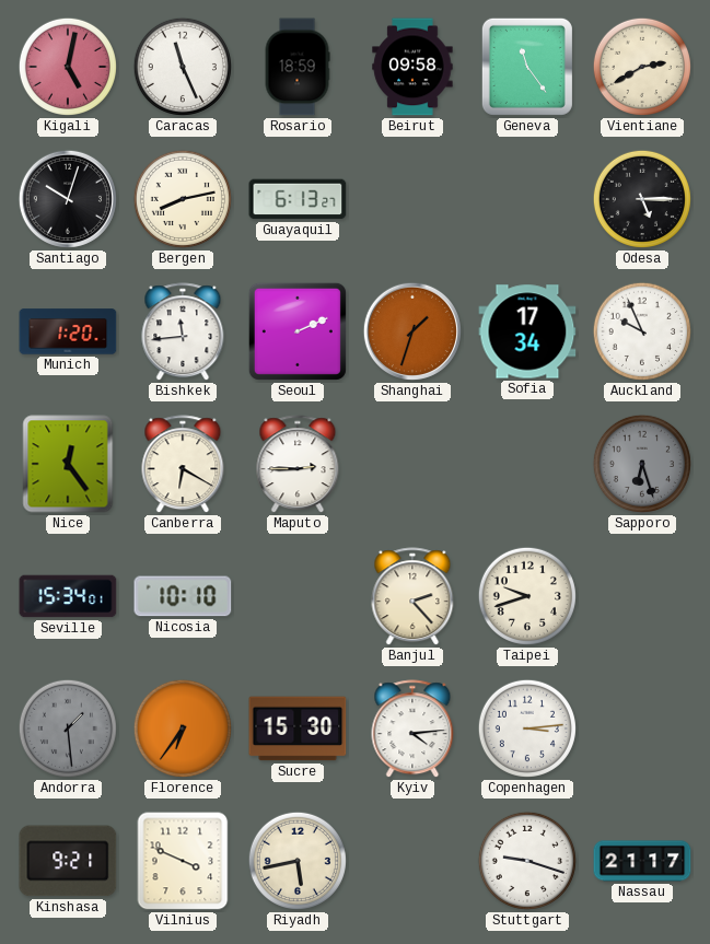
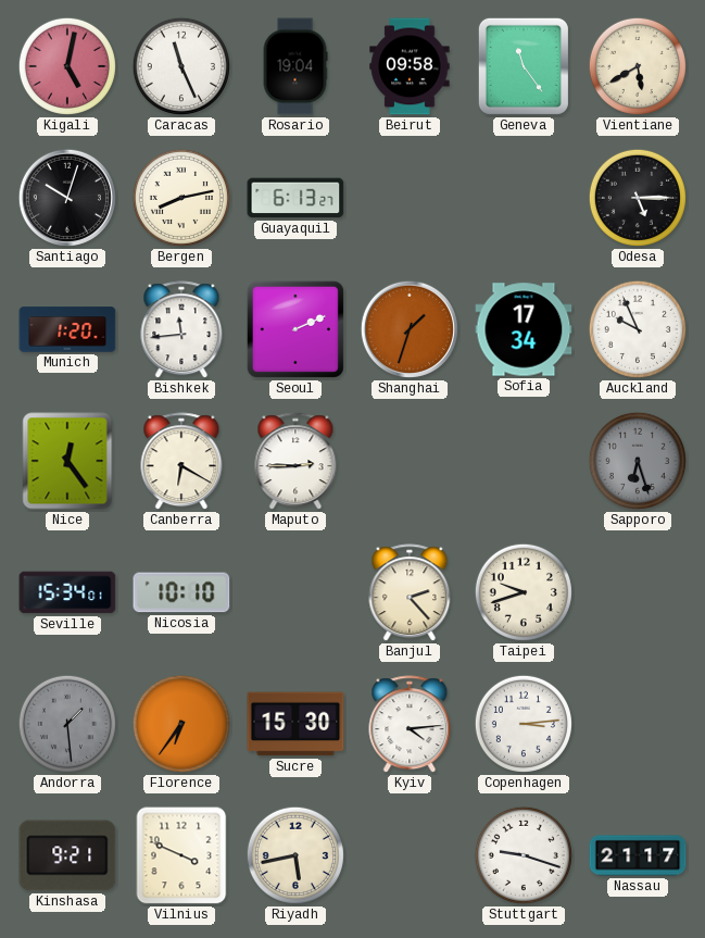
Rosario: 18:59 -> 19:04
Vientiane: 2:40 -> 5:40
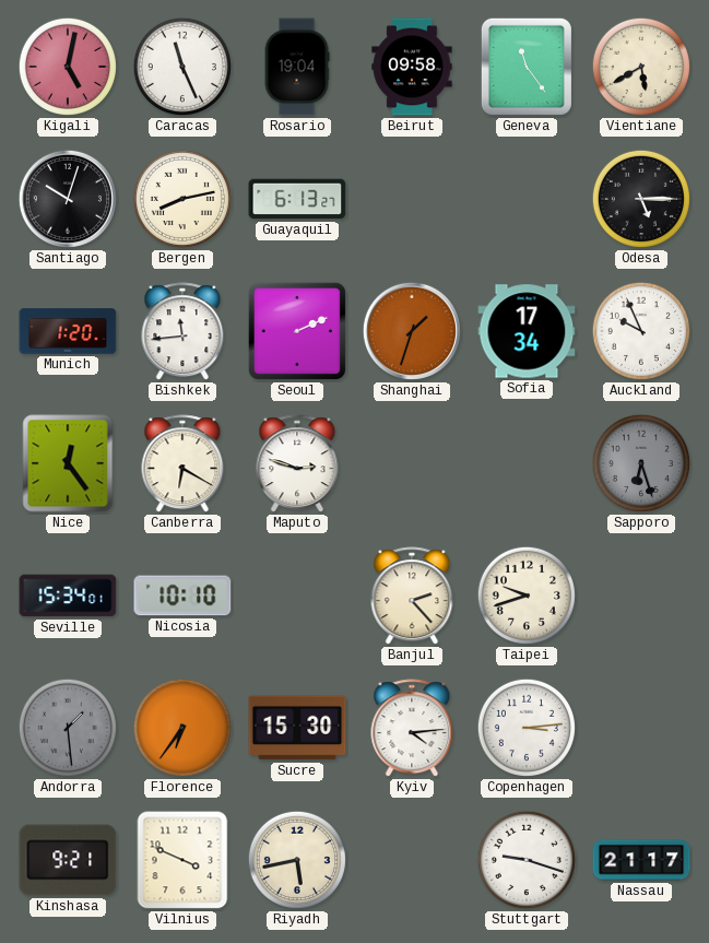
Maputo: 2:45 -> 2:48
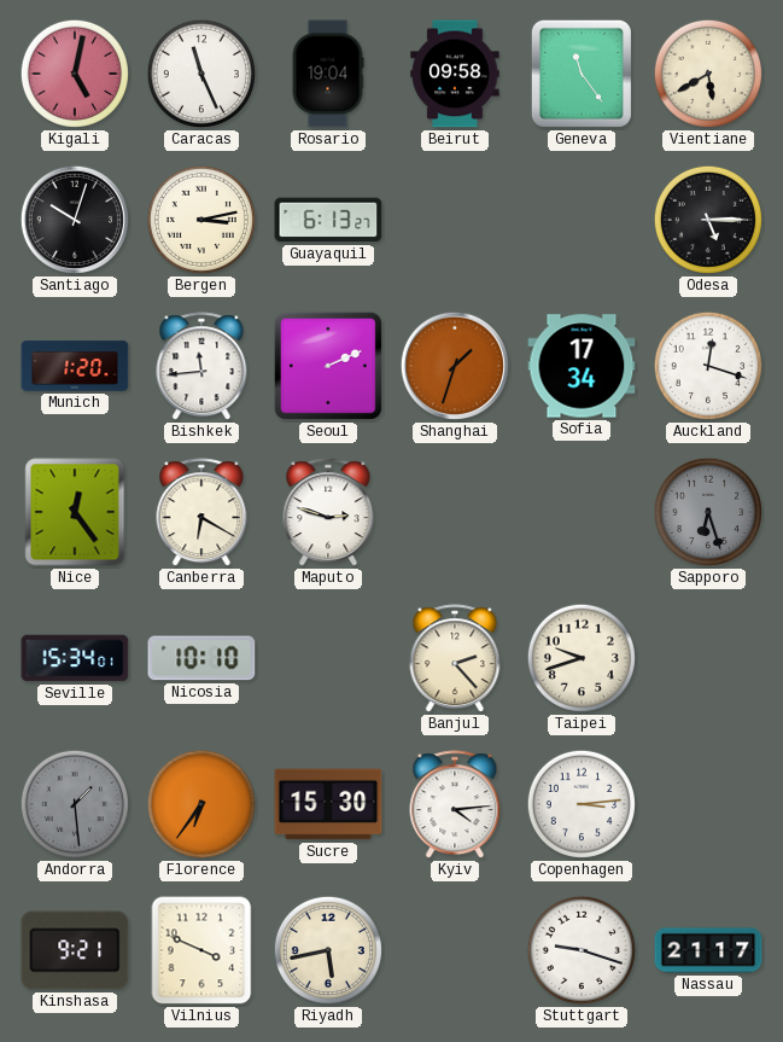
Bergen: 8:13 -> 3:13
Auckland: 9:56 -> 12:18
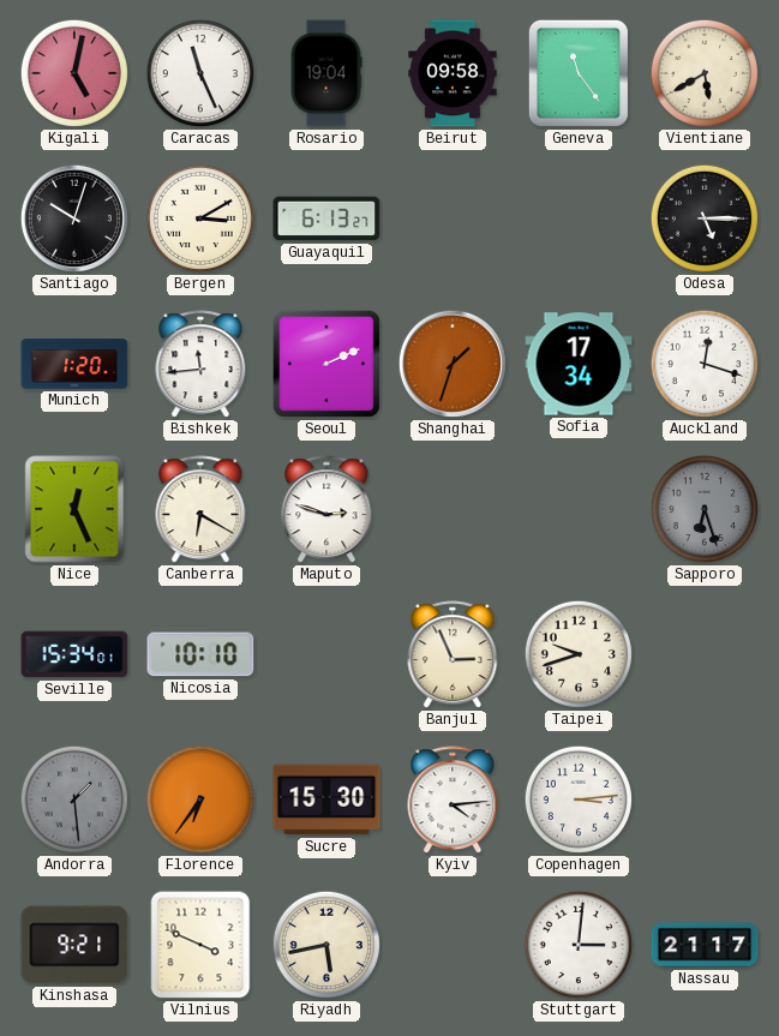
Bergen: 3:13 -> 3:10
Nice: 12:24 -> 12:26
Banjul: 2:23 -> 2:56
Stuttgart: 9:18 -> 3:01
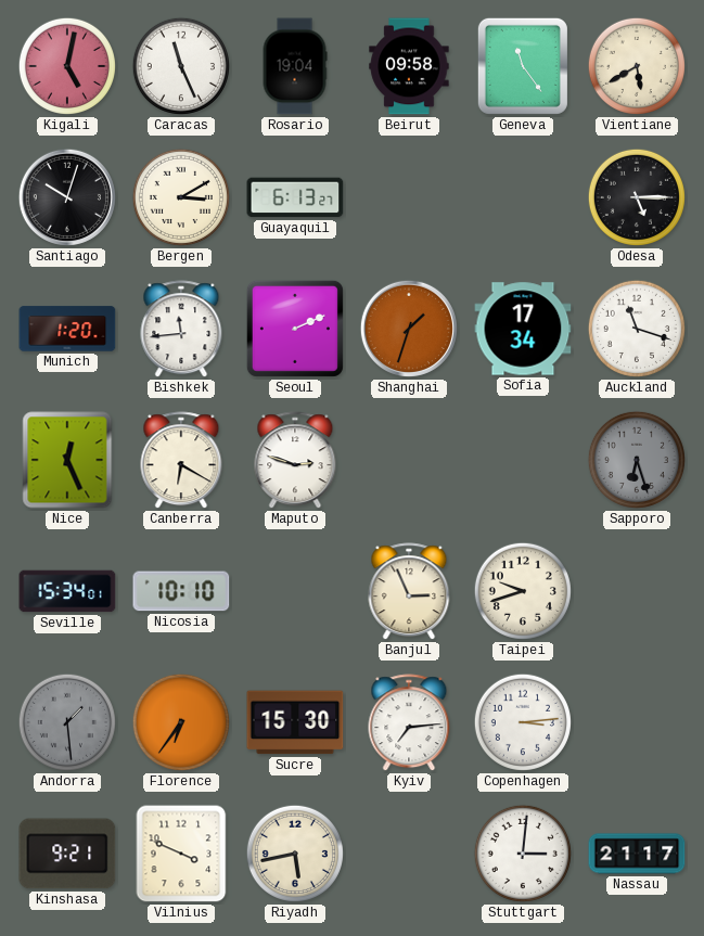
Auckland: 12:18 -> 11:18
Kyiv: 4:14 -> 7:14
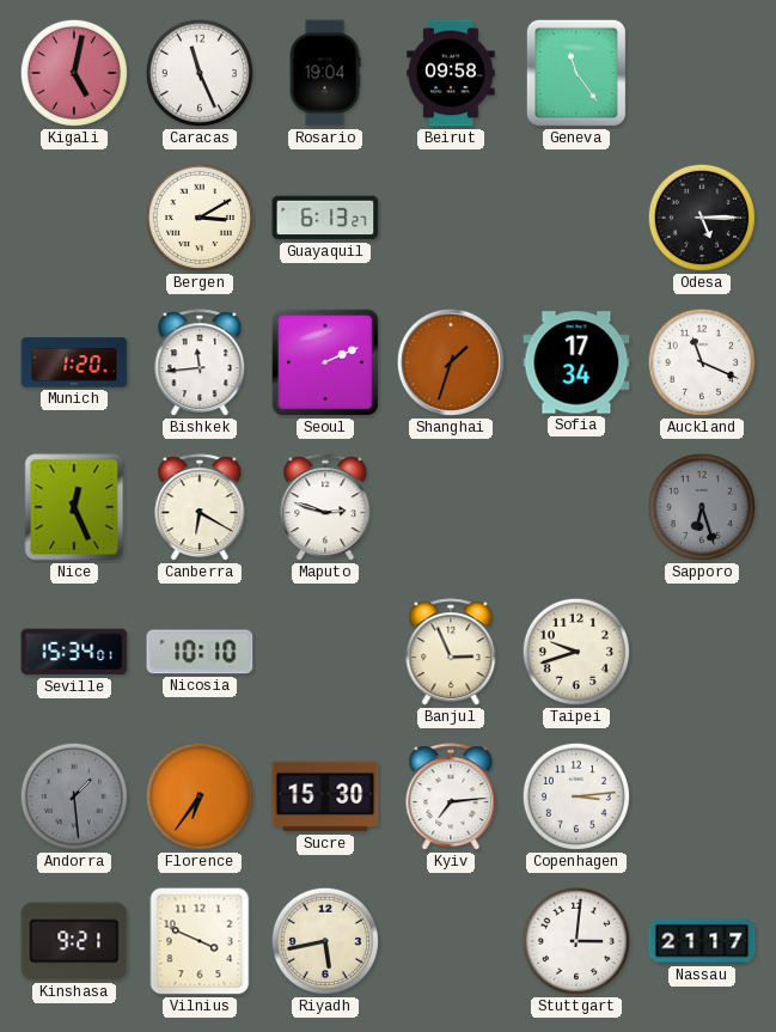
Vientiane: 5:40 -> none
Santiago: 10:03 -> none
Auckland: 11:18 -> 11:19
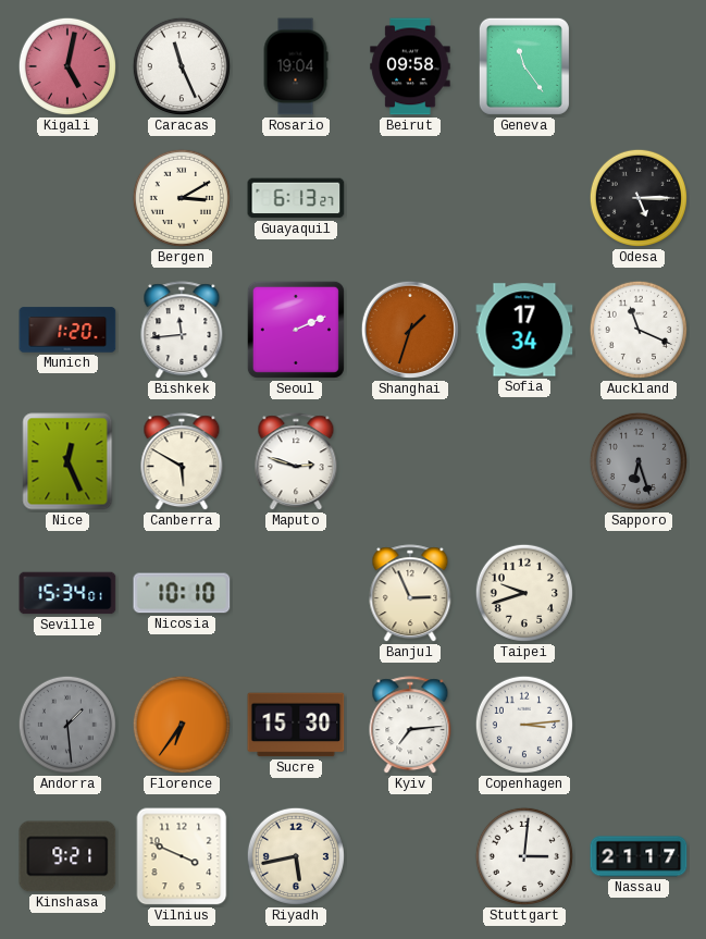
Canberra: 6:20 -> 5:50
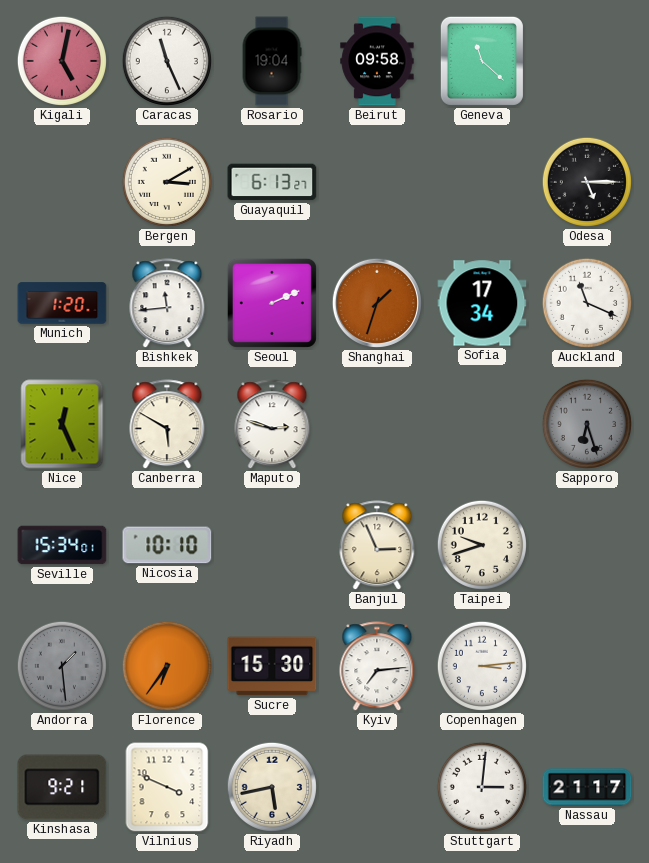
Geneva: 11:24 -> 11:22
